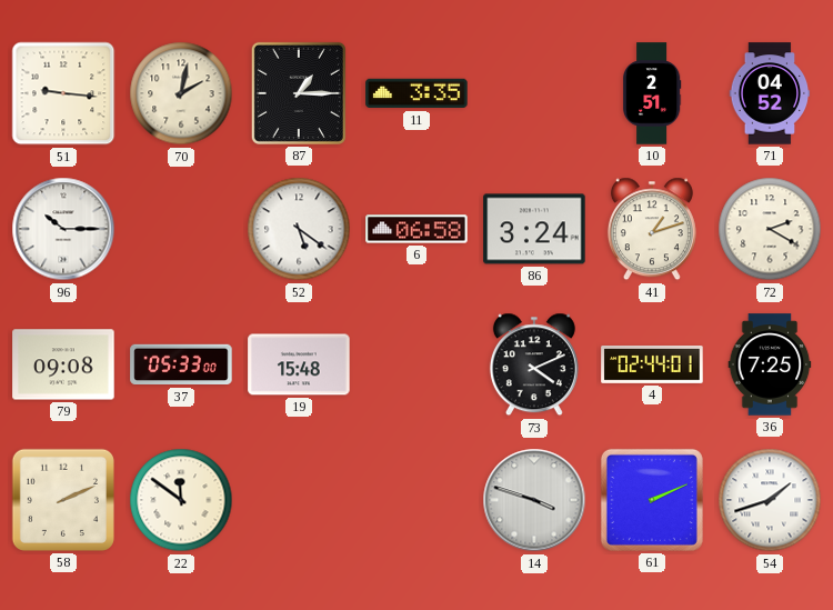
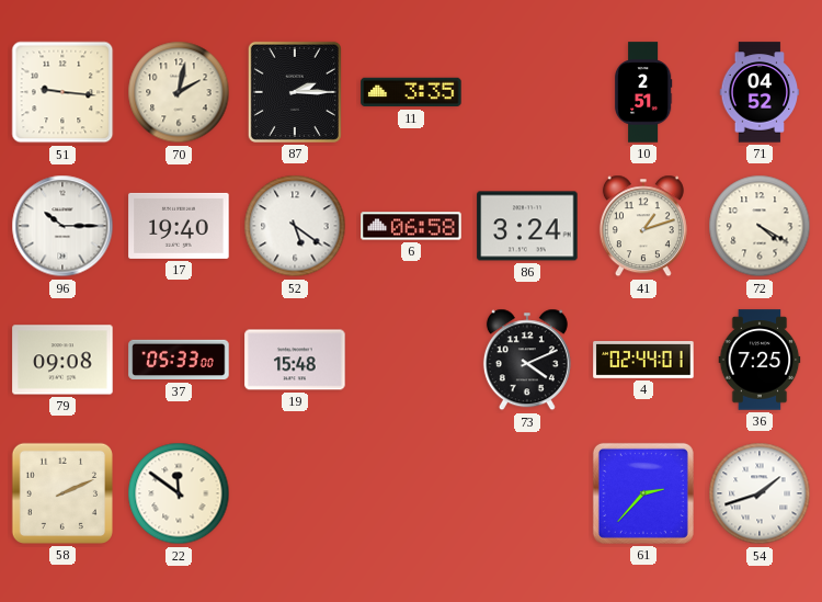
87: 1:15 -> 2:15
17: none -> 19:40
72: 2:20 -> 4:20
14: 3:48 -> none
61: 2:11 -> 2:37
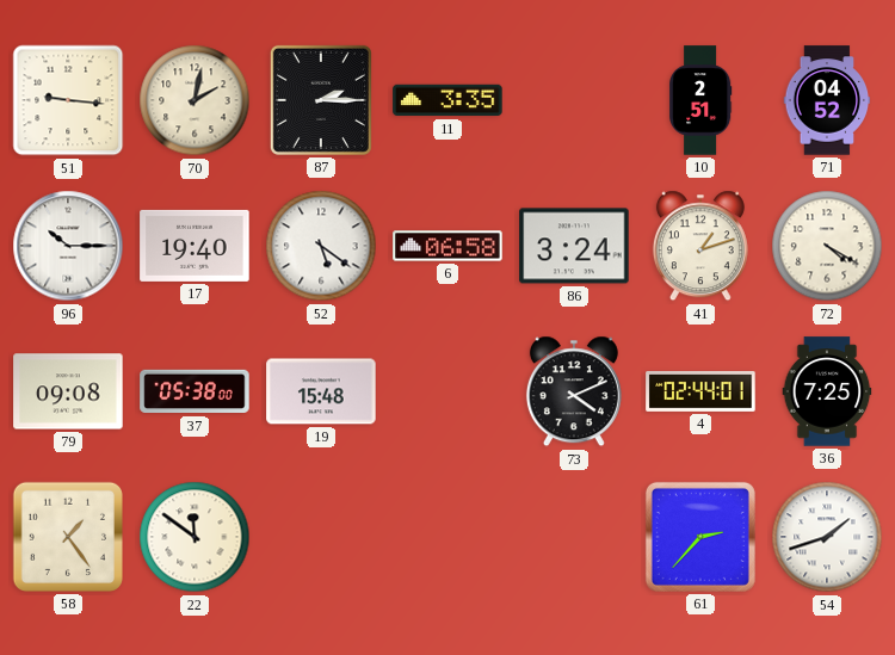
37: 05:33 -> 05:38
58: 2:11 -> 1:24
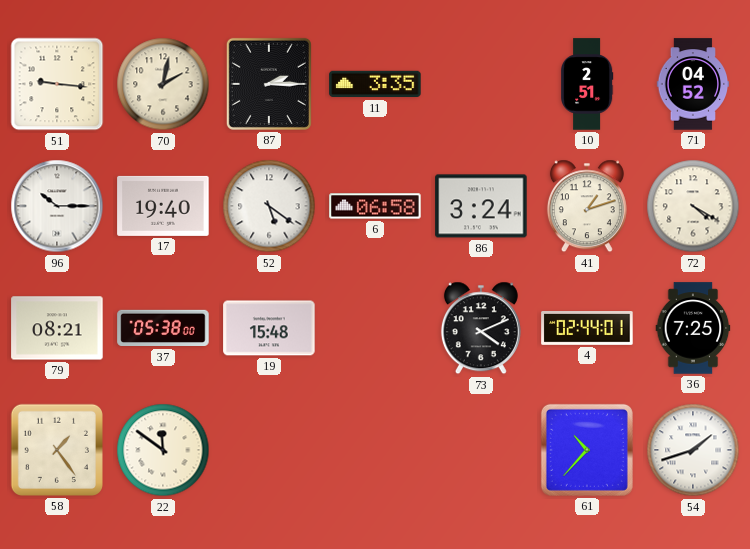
79: 09:08 -> 08:21
61: 2:37 -> 10:37
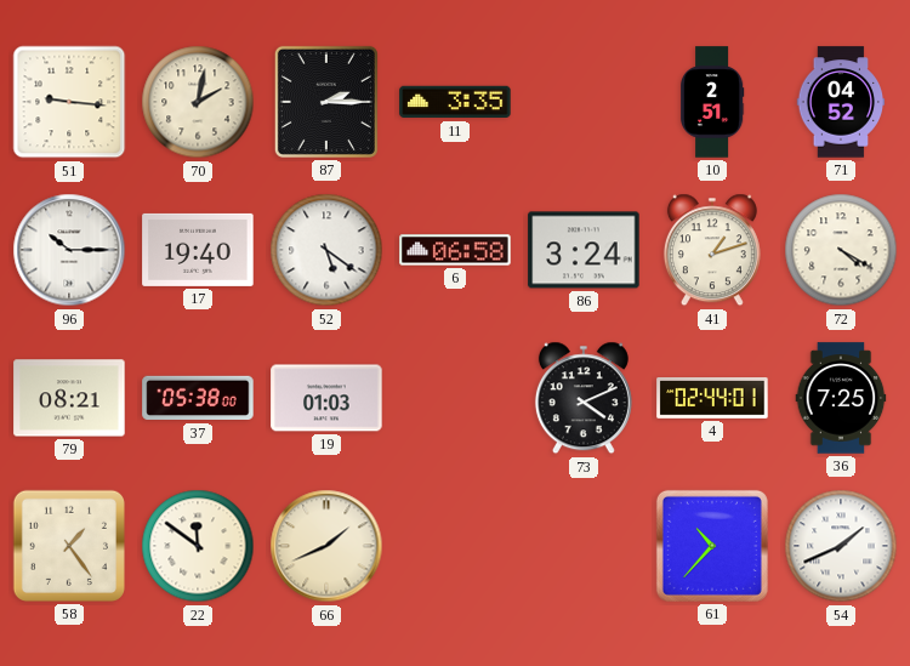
19: 15:48 -> 01:03
66: none -> 1:41
54: 1:42 -> 1:41
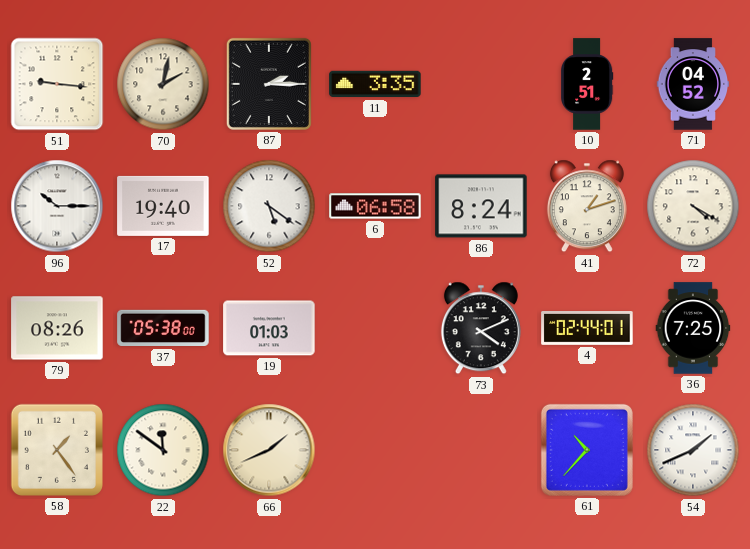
86: 3:24 -> 8:24
79: 08:21 -> 08:26
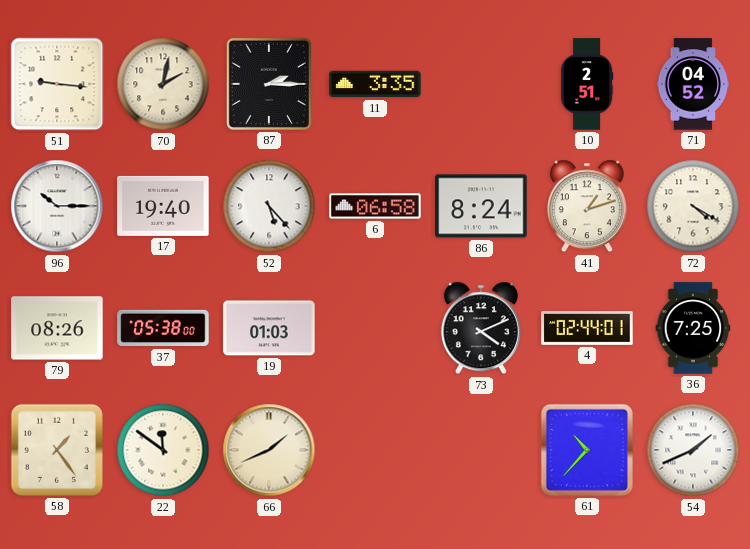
52: 5:21 -> 5:23
